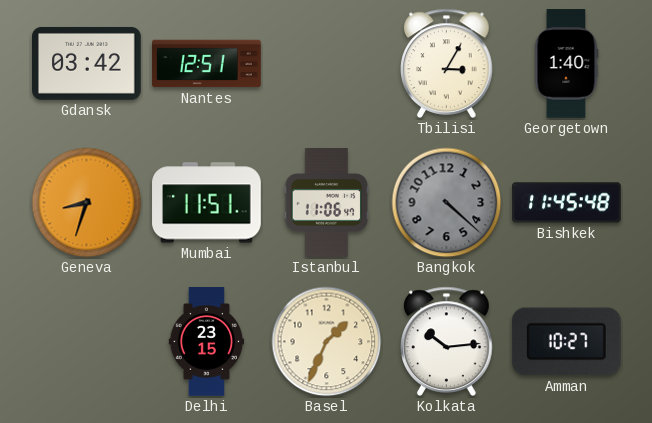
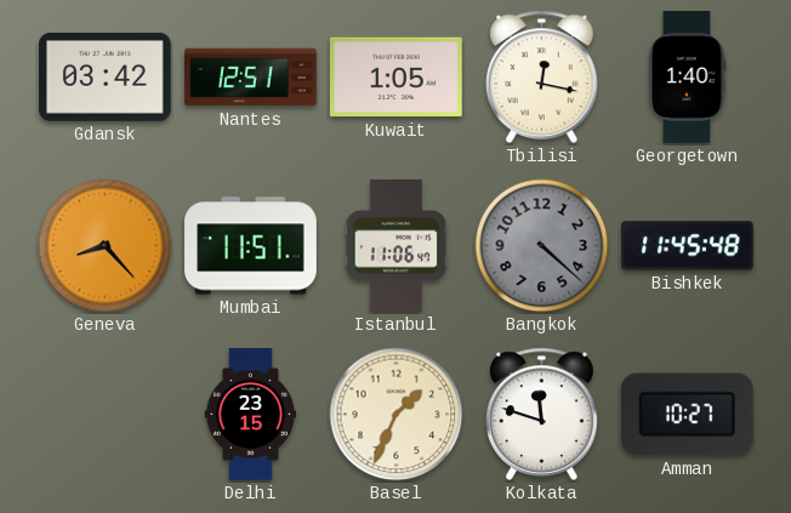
Kuwait: none -> 1:05
Tbilisi: 3:05 -> 12:17
Geneva: 8:33 -> 8:23
Kolkata: 10:14 -> 11:48
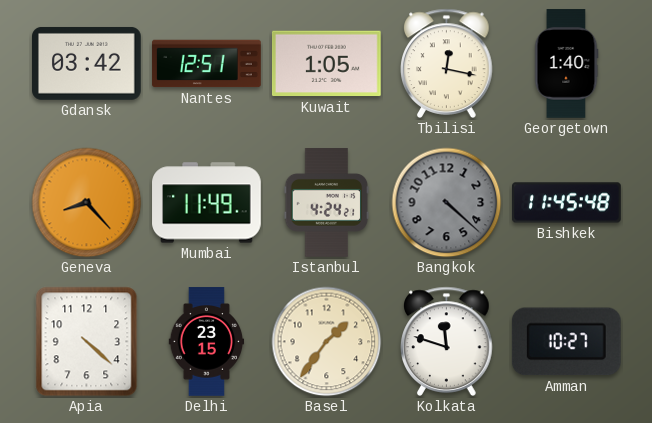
Mumbai: 11:51 -> 11:49
Istanbul: 11:06 -> 4:24
Apia: none -> 4:22
Basel: 1:34 -> 1:36
